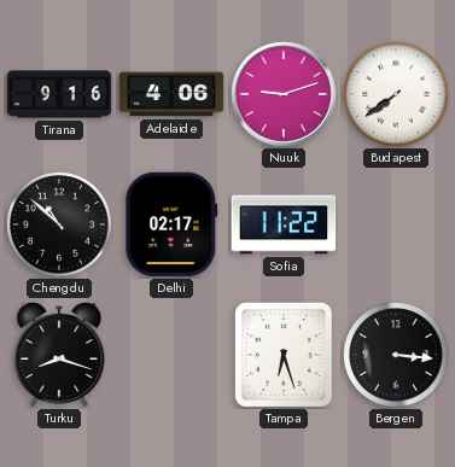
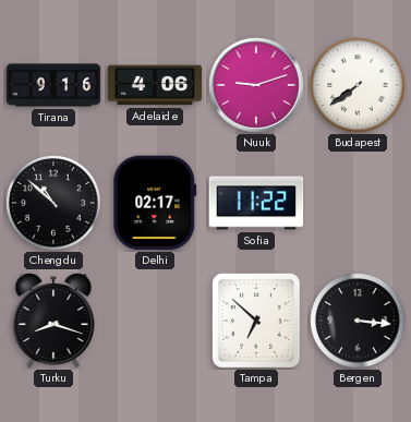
Tampa: 6:27 -> 6:52
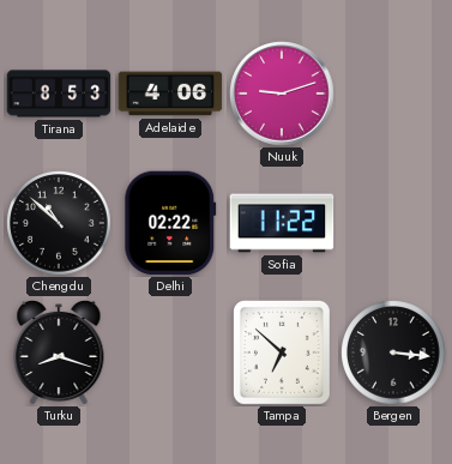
Tirana: 9:16 -> 8:53
Budapest: 7:39 -> none
Delhi: 02:17 -> 02:22
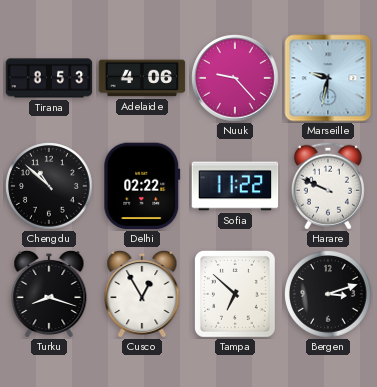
Nuuk: 9:12 -> 9:23
Marseille: none -> 9:32
Harare: none -> 9:49
Cusco: none -> 12:55
Bergen: 3:16 -> 3:12
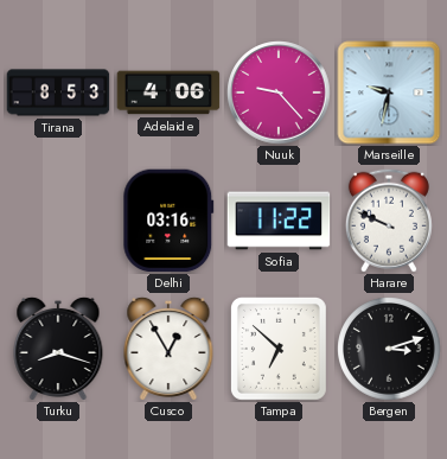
Chengdu: 10:52 -> none
Delhi: 02:22 -> 03:16
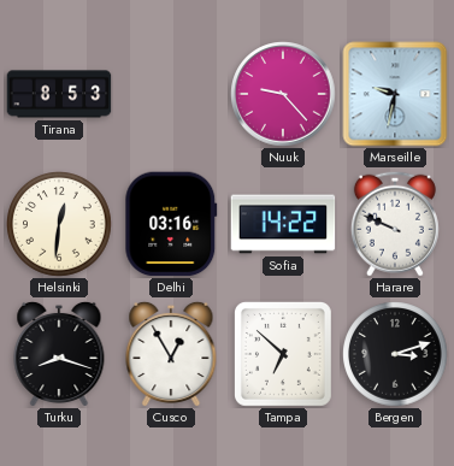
Adelaide: 4:06 -> none
Helsinki: none -> 12:31
Sofia: 11:22 -> 14:22
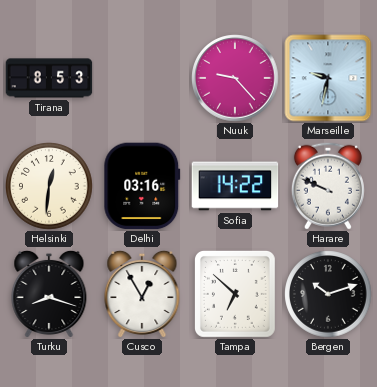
Bergen: 3:12 -> 10:12
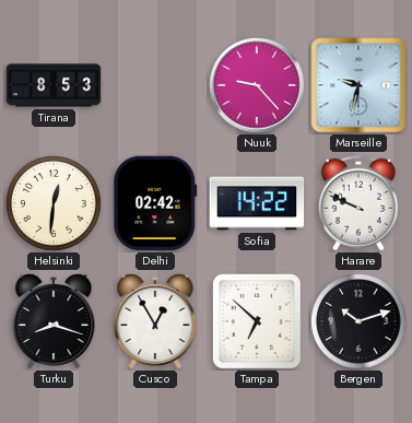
Delhi: 03:16 -> 02:42
